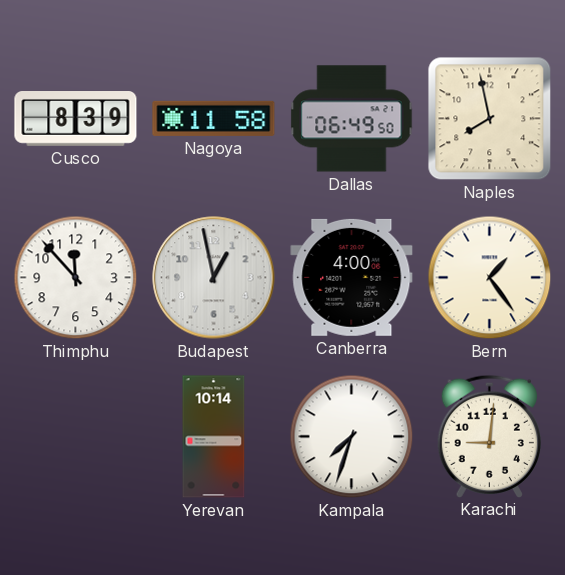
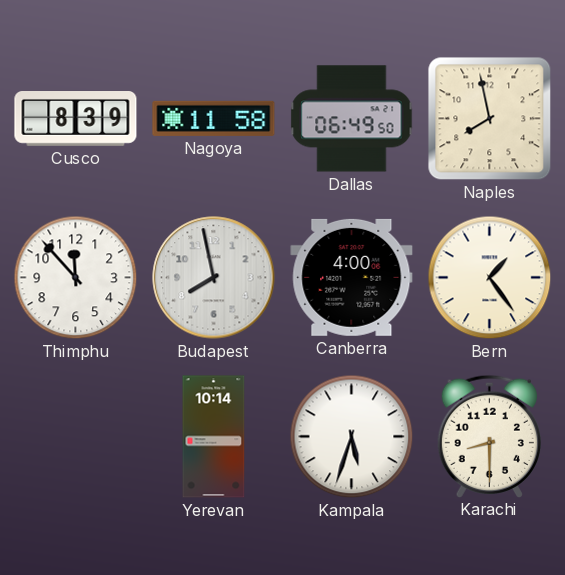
Budapest: 12:58 -> 7:58
Kampala: 7:33 -> 5:33
Karachi: 9:01 -> 8:30
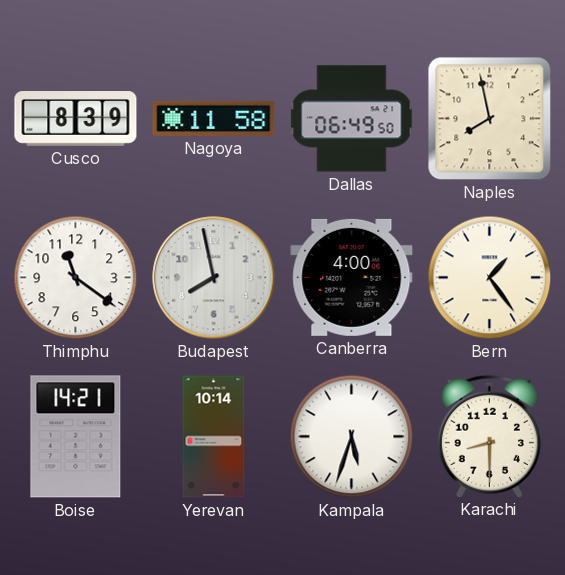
Thimphu: 11:53 -> 11:21
Boise: none -> 14:21
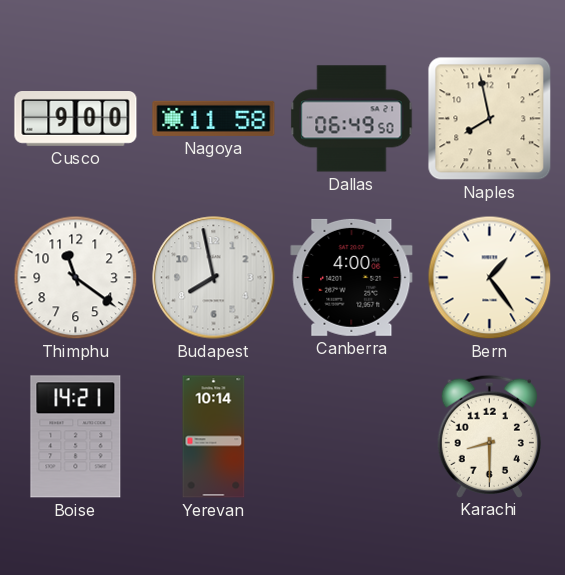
Cusco: 8:39 -> 9:00
Kampala: 5:33 -> none
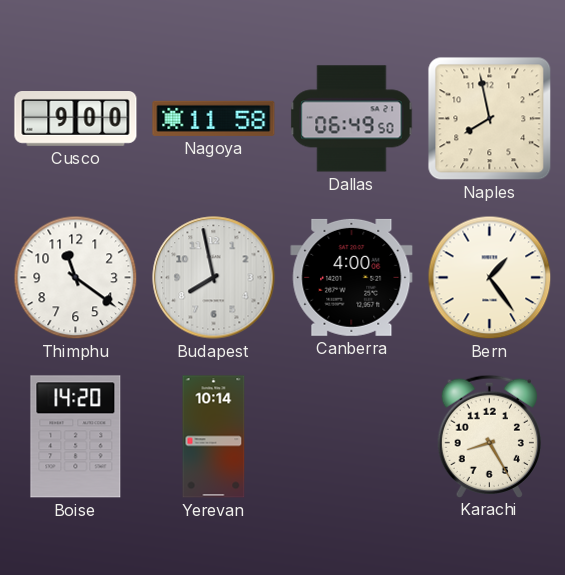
Boise: 14:21 -> 14:20
Karachi: 8:30 -> 8:25
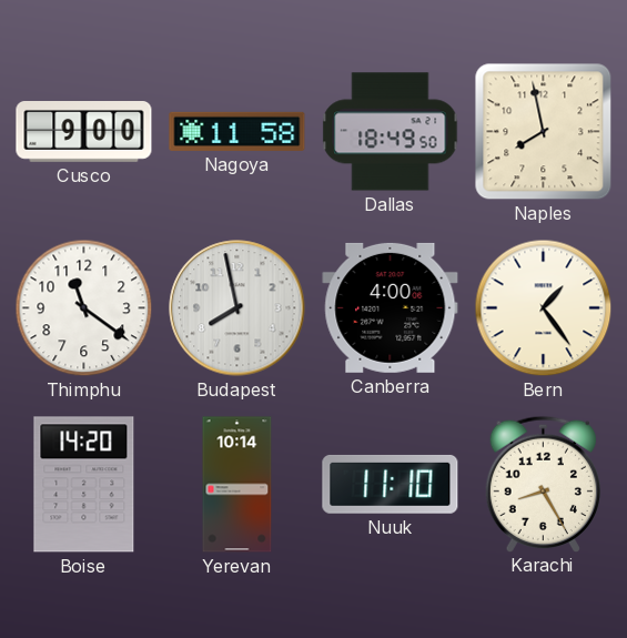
Dallas: 06:49 -> 18:49
Nuuk: none -> 11:10
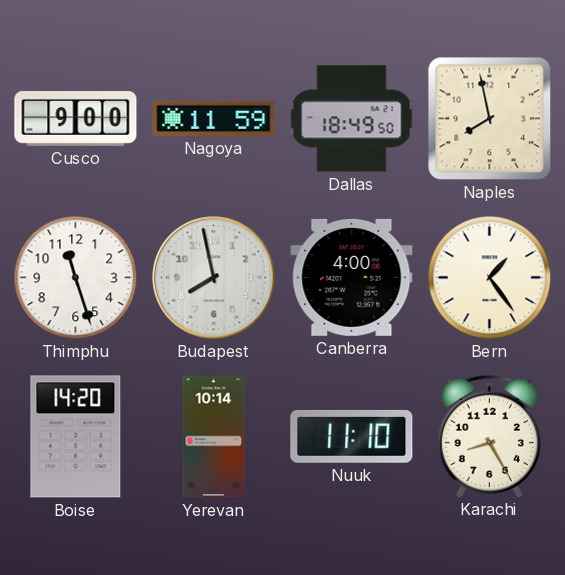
Nagoya: 11:58 -> 11:59
Thimphu: 11:21 -> 11:27
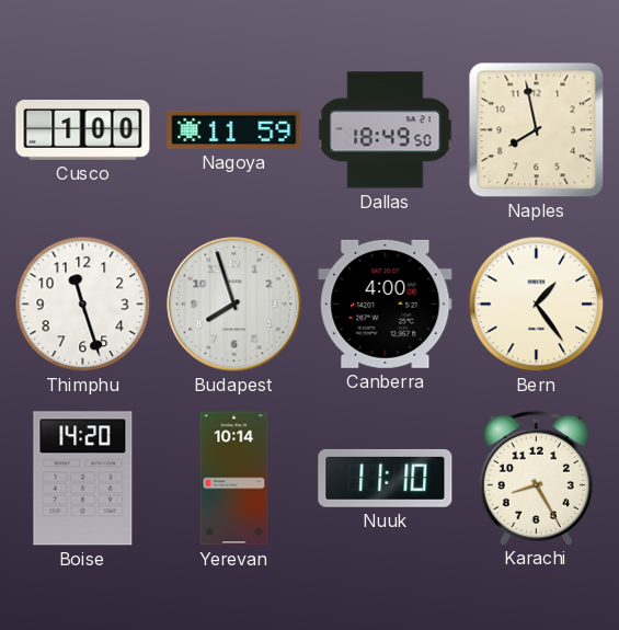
Cusco: 9:00 -> 1:00
Budapest: 7:58 -> 7:57
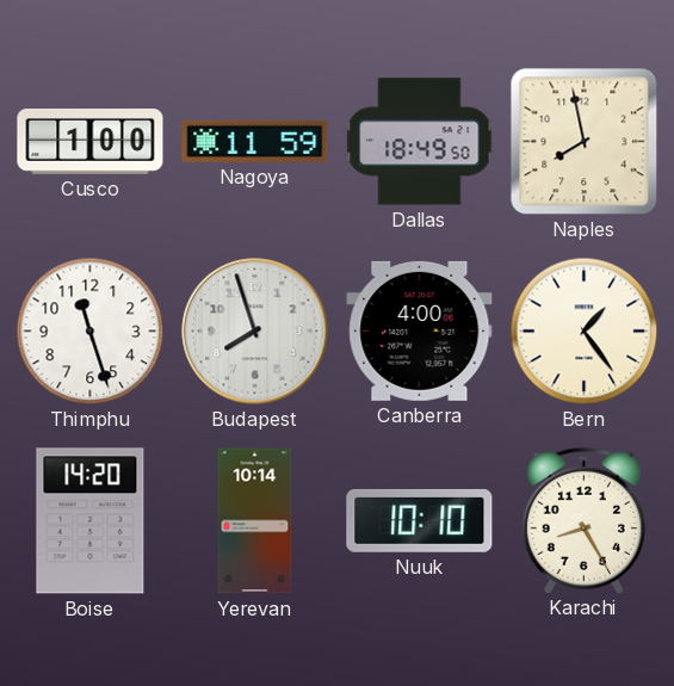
Nuuk: 11:10 -> 10:10
